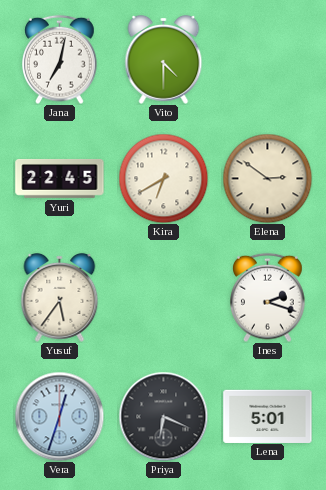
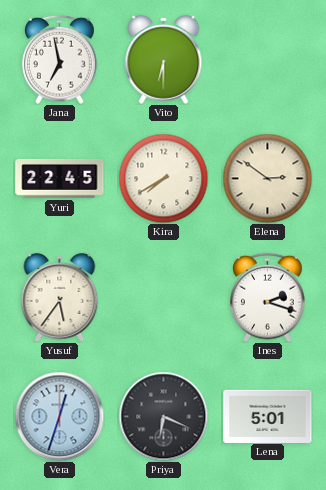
Jana: 7:02 -> 6:58
Vito: 4:30 -> 6:30
Kira: 6:40 -> 7:40
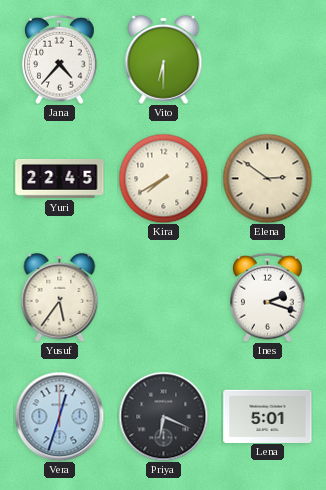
Jana: 6:58 -> 4:37
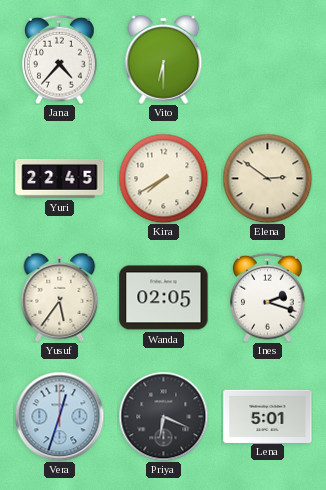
Wanda: none -> 02:05
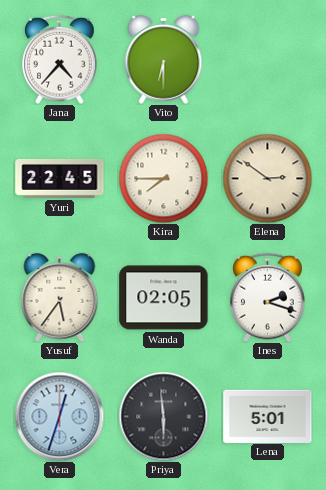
Kira: 7:40 -> 7:45
Priya: 6:19 -> 5:59
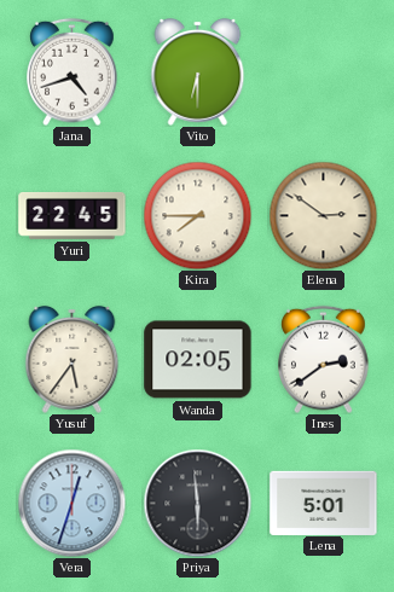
Jana: 4:37 -> 4:42
Ines: 2:18 -> 2:39
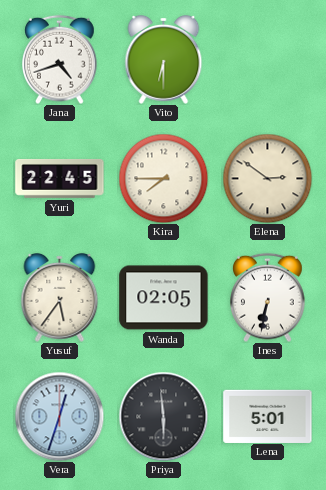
Ines: 2:39 -> 6:32
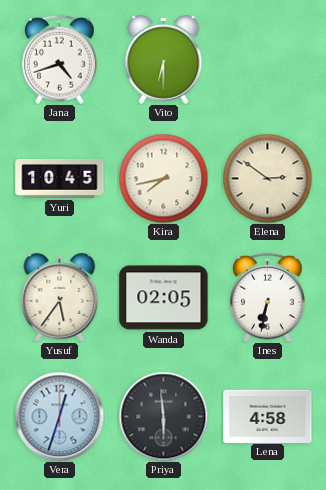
Yuri: 22:45 -> 10:45
Kira: 7:45 -> 7:43
Lena: 5:01 -> 4:58
